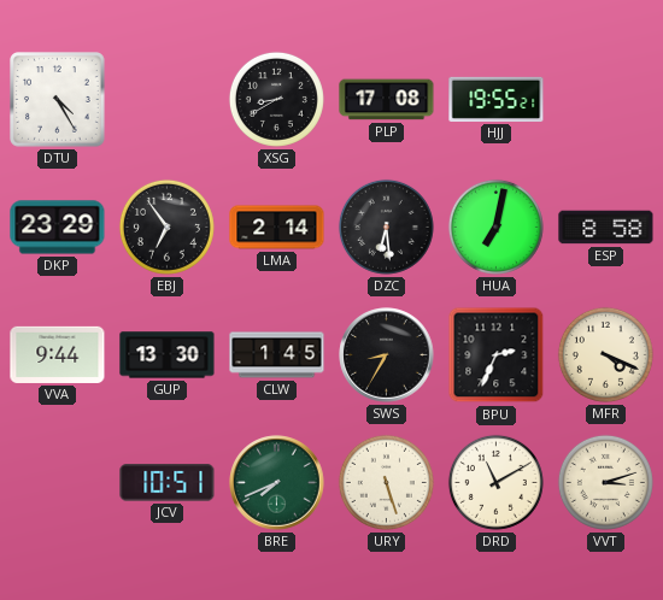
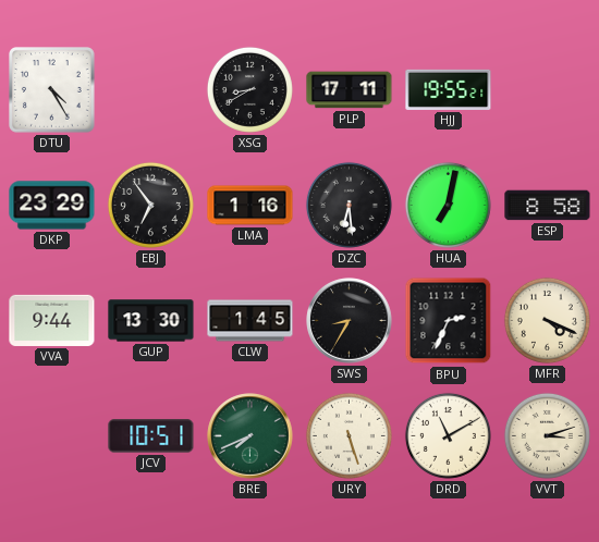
PLP: 17:08 -> 17:11
LMA: 2:14 -> 1:16
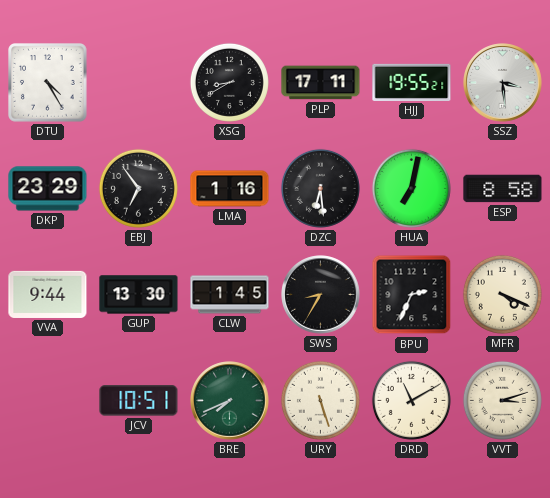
SSZ: none -> 3:29
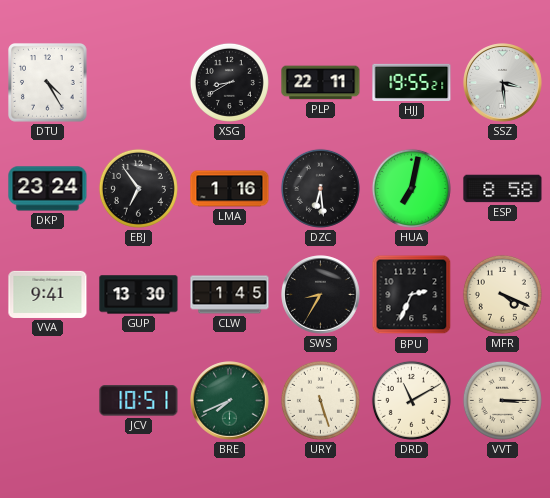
PLP: 17:11 -> 22:11
DKP: 23:29 -> 23:24
VVA: 9:44 -> 9:41
VVT: 3:12 -> 3:15
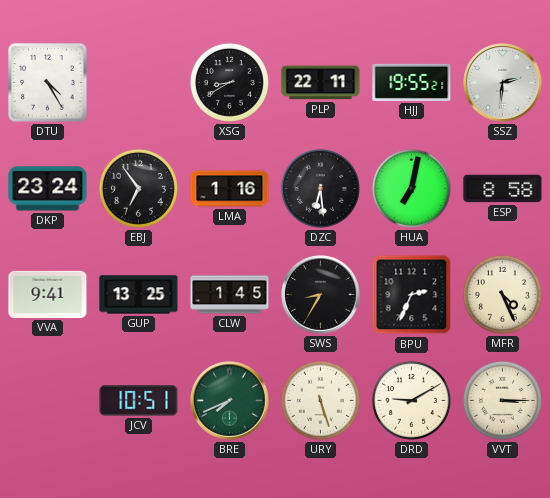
SSZ: 3:29 -> 2:31
GUP: 13:30 -> 13:25
MFR: 4:19 -> 4:26
DRD: 11:10 -> 9:10
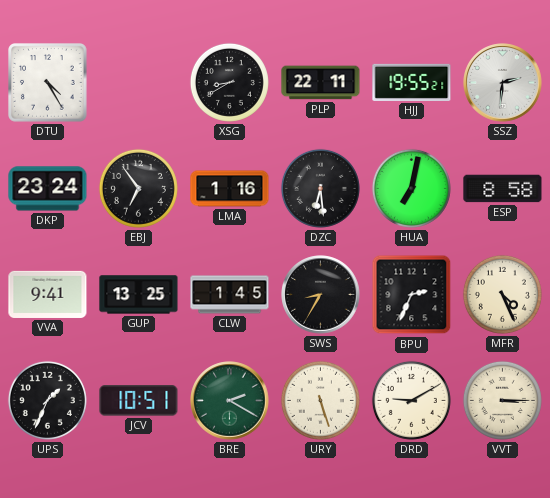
UPS: none -> 1:34
BRE: 7:41 -> 2:20
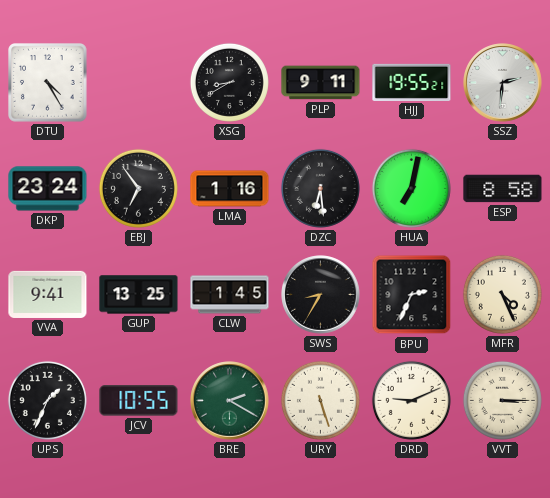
PLP: 22:11 -> 9:11
JCV: 10:51 -> 10:55
DRD: 9:10 -> 9:11
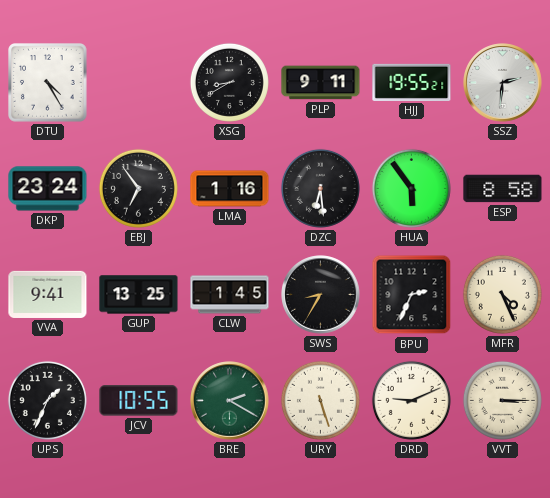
HUA: 7:02 -> 5:54
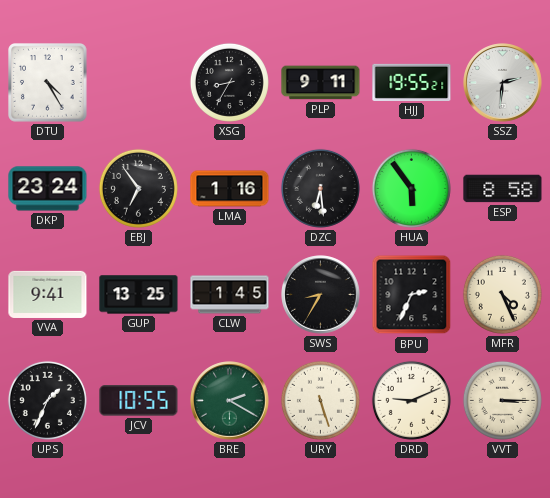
XSG: 8:40 -> 8:35
